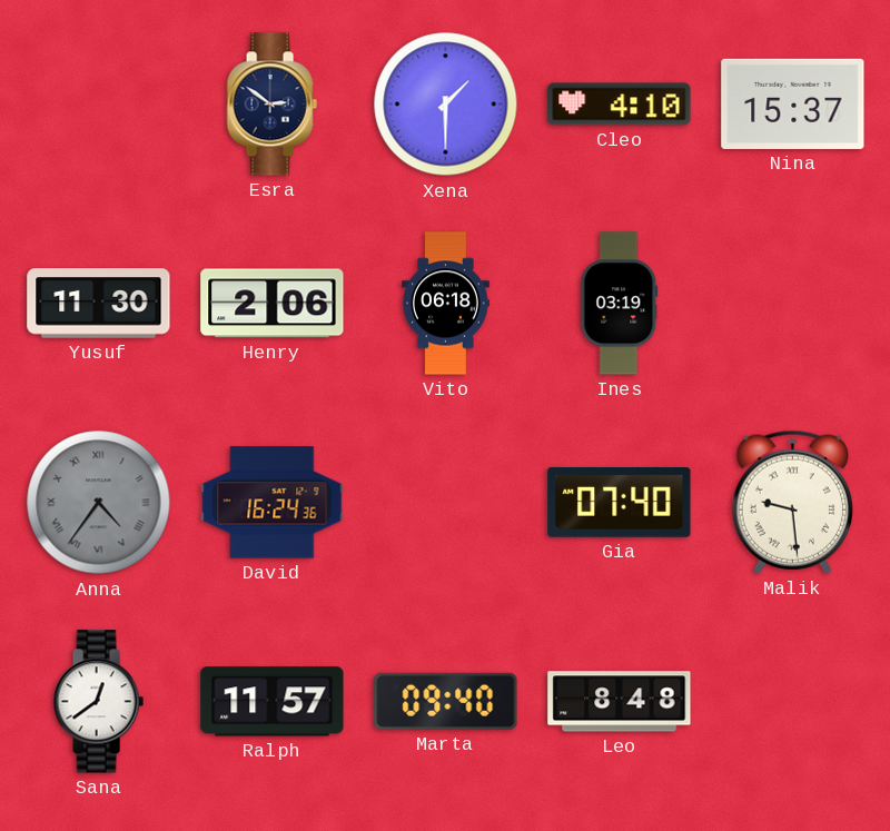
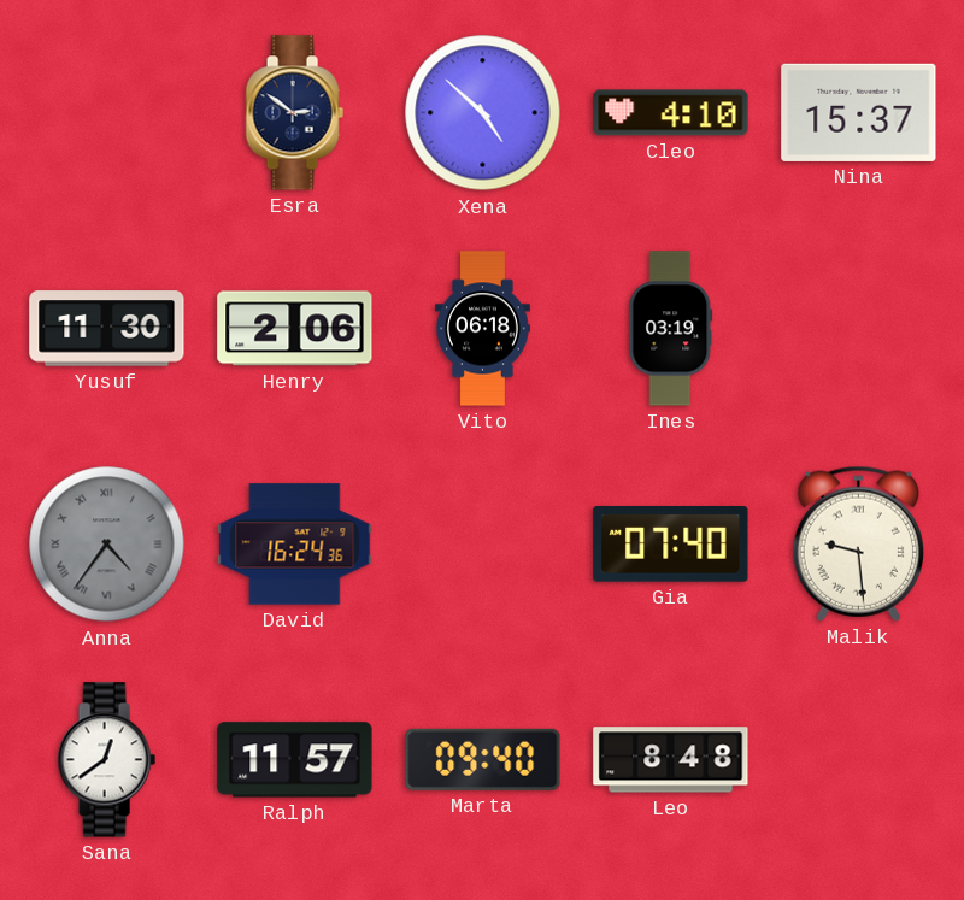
Xena: 1:30 -> 4:52
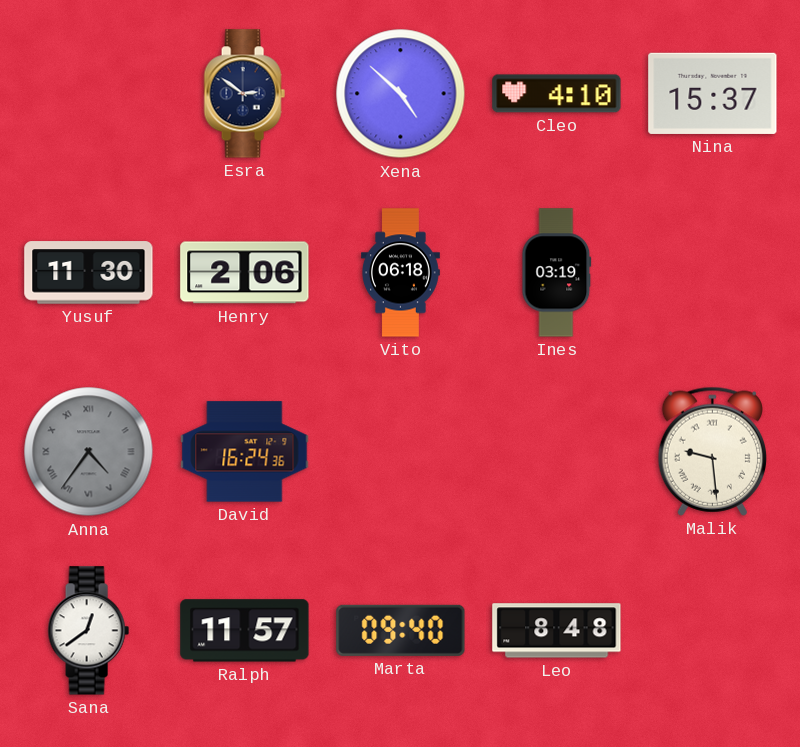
Gia: 07:40 -> none
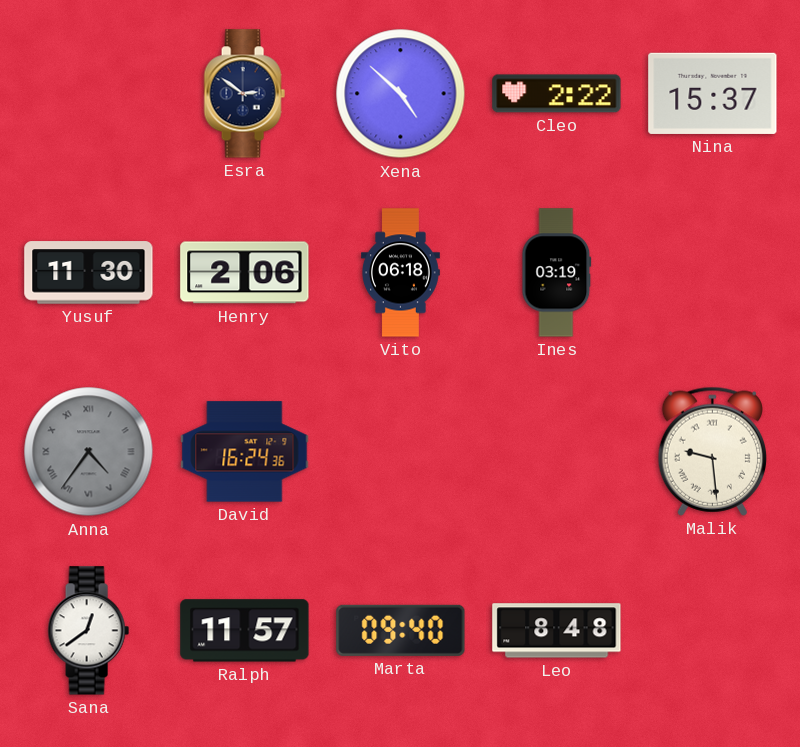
Cleo: 4:10 -> 2:22
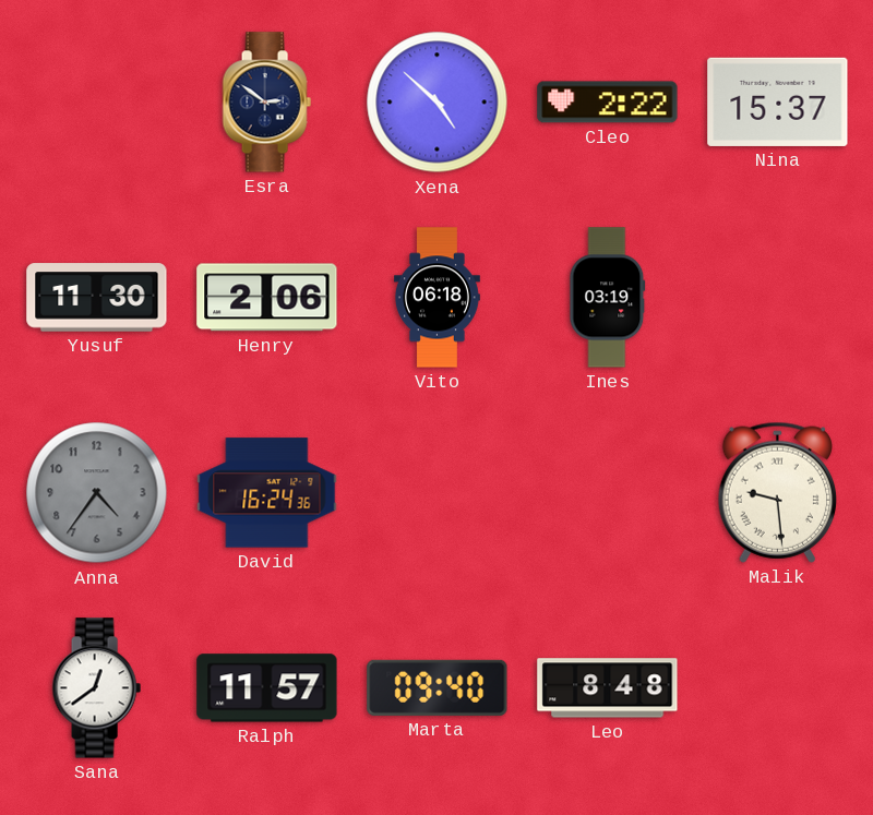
Anna numerals: Roman -> Arabic
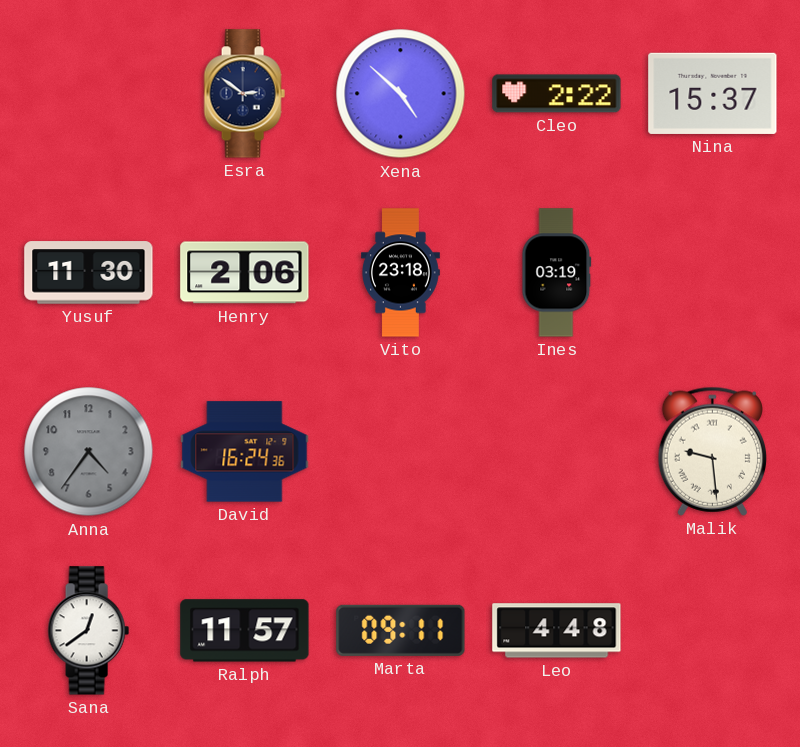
Vito: 06:18 -> 23:18
Marta: 09:40 -> 09:11
Leo: 8:48 -> 4:48
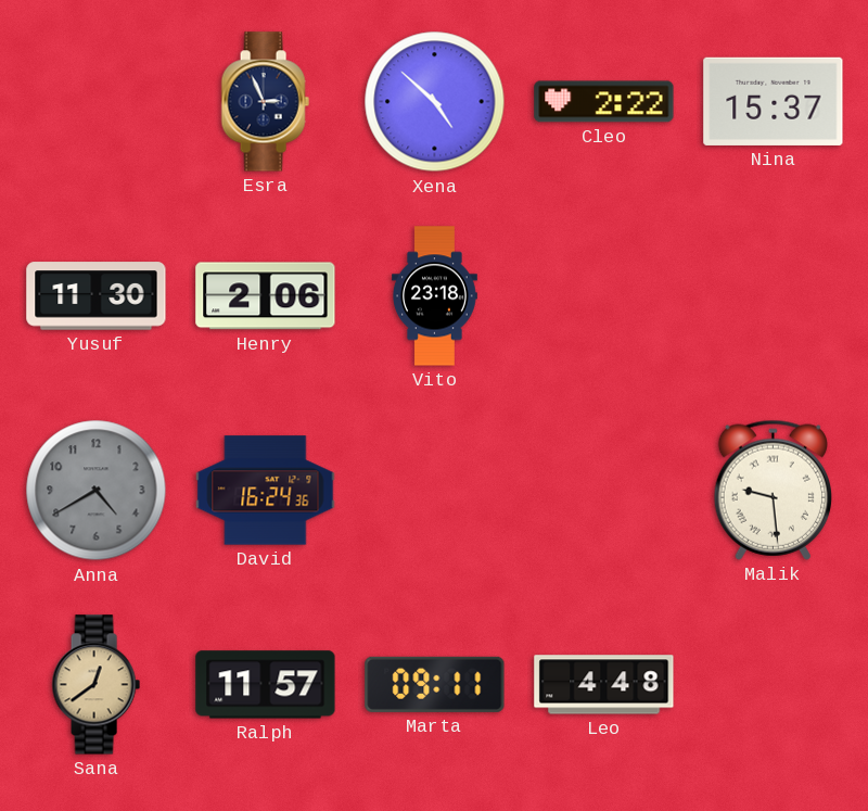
Esra: 2:51 -> 2:56
Ines: 03:19 -> none
Anna: 4:36 -> 4:40
Sana dial: white -> champagne
